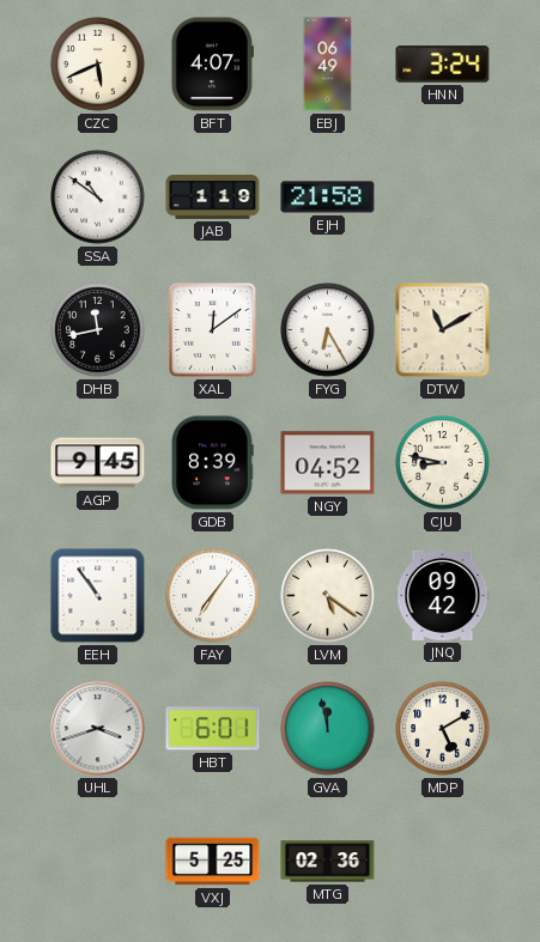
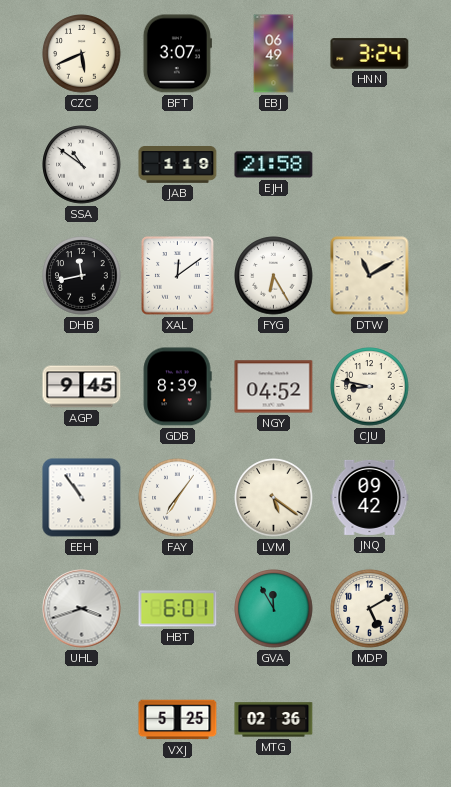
BFT: 4:07 -> 3:07
GVA: 11:58 -> 11:55
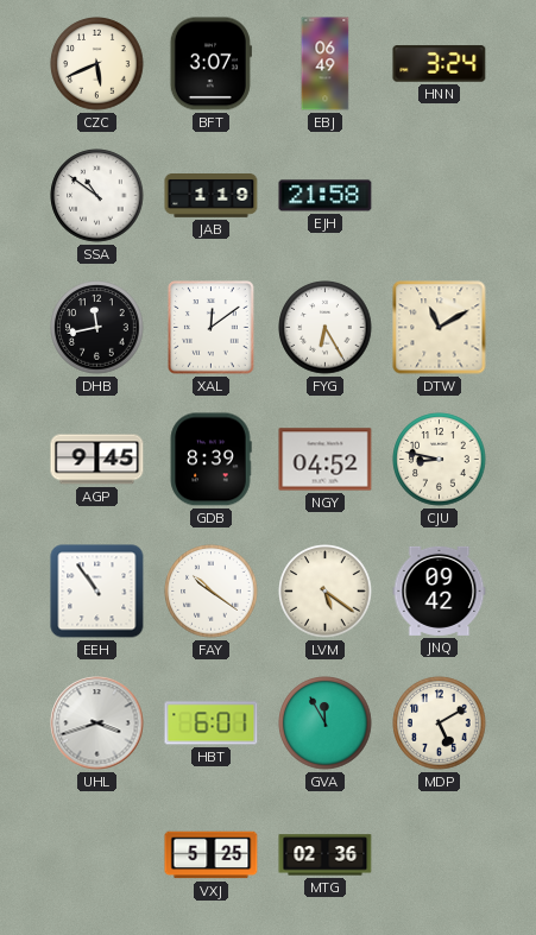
FAY: 7:06 -> 10:21
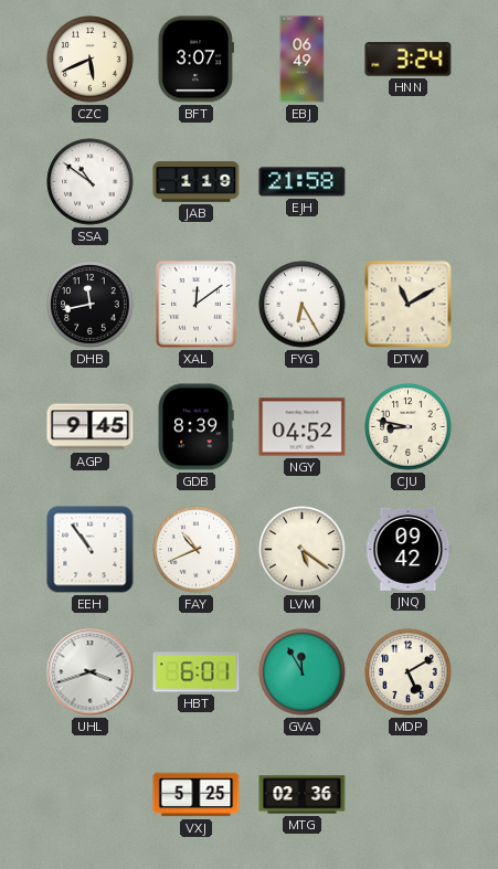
FAY: 10:21 -> 10:41
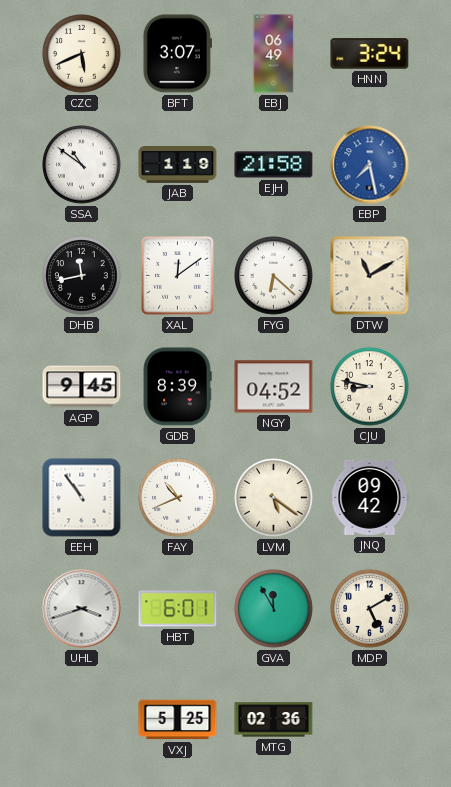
EBP: none -> 7:28
FYG: 6:25 -> 6:22
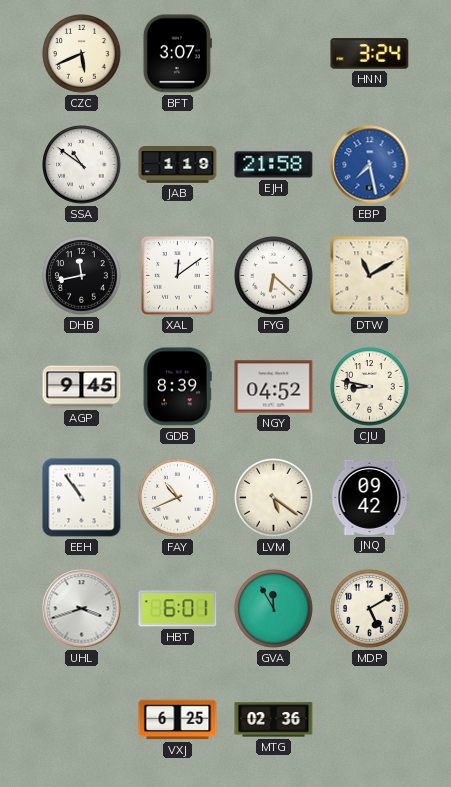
EBJ: 06:49 -> none
VXJ: 5:25 -> 6:25
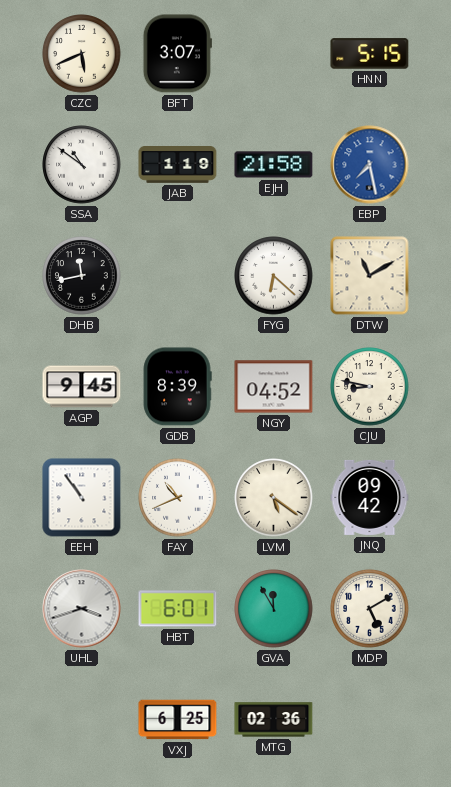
HNN: 3:24 -> 5:15
XAL: 12:09 -> none
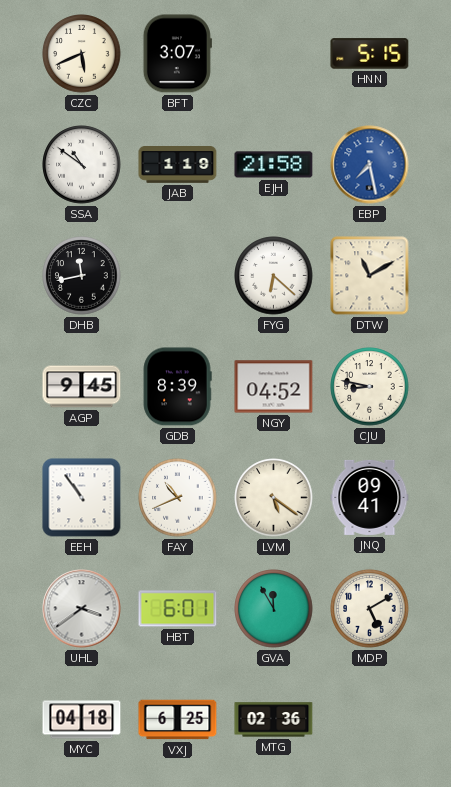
JNQ: 09:42 -> 09:41
UHL: 3:42 -> 3:39
MYC: none -> 04:18
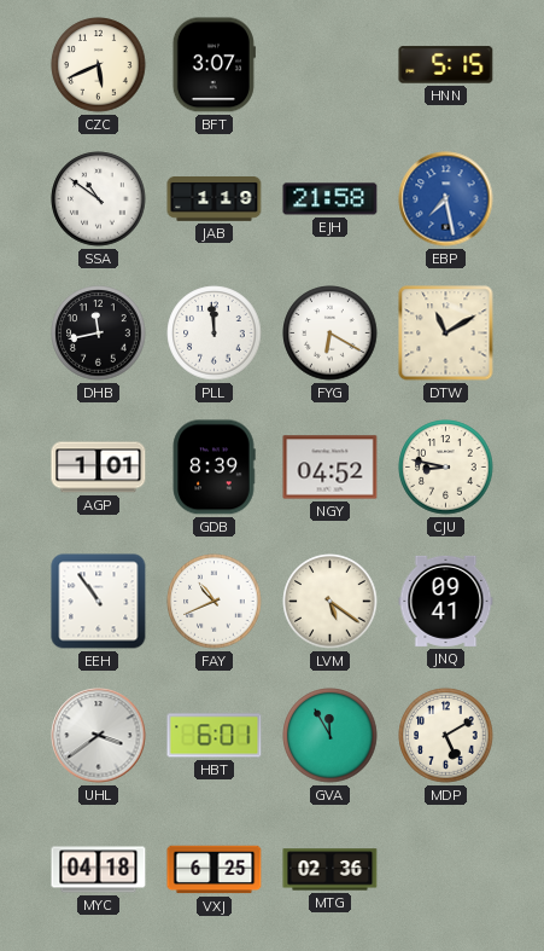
PLL: none -> 11:59
FYG: 6:22 -> 6:20
AGP: 9:45 -> 1:01
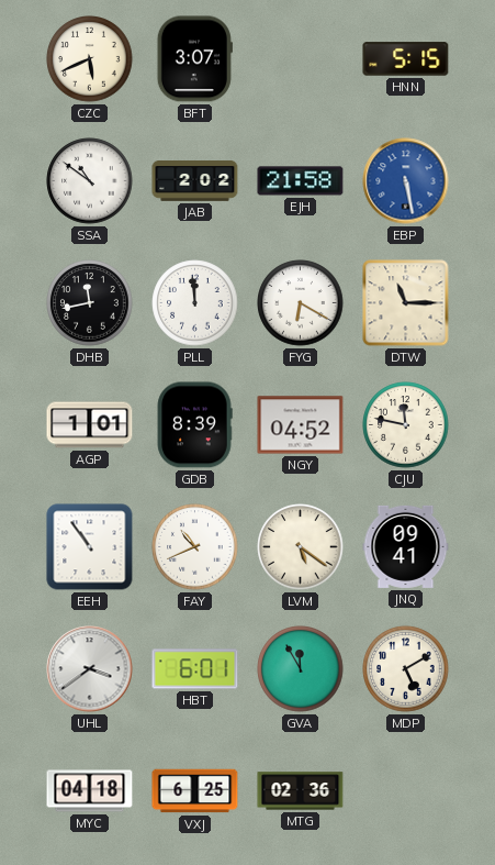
JAB: 1:19 -> 2:02
EBP: 7:28 -> 5:28
DTW: 11:10 -> 11:15
CJU: 8:47 -> 11:47
